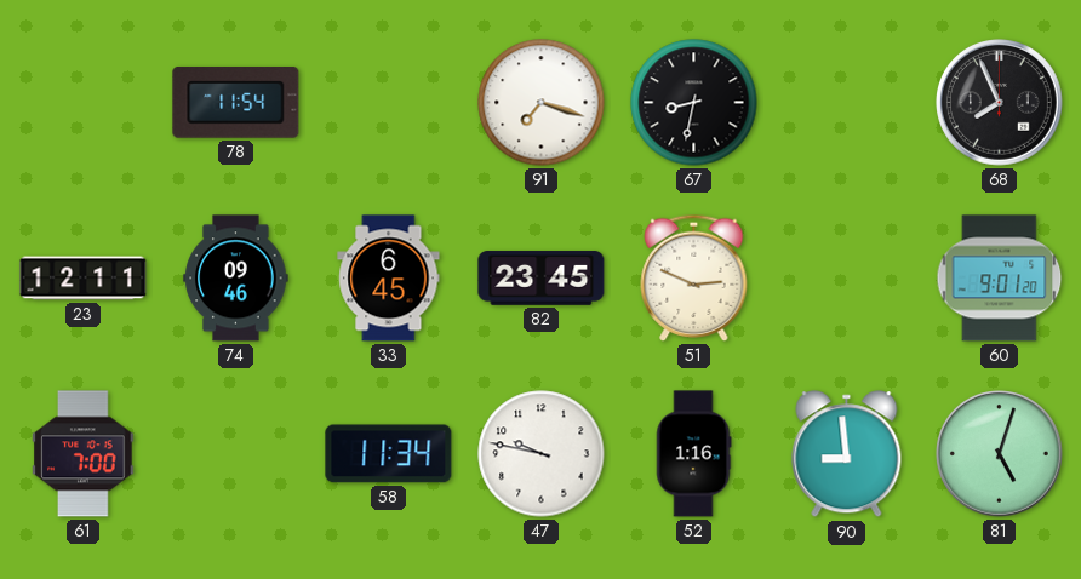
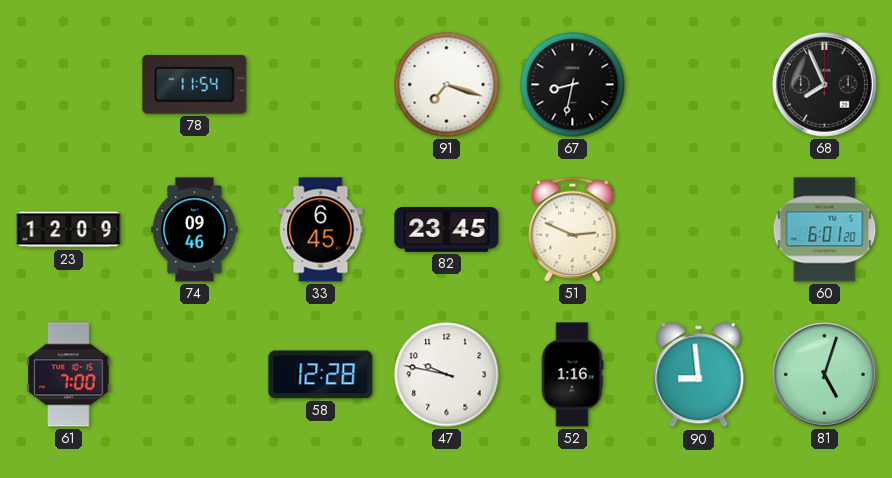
23: 12:11 -> 12:09
60: 9:01 -> 6:01
58: 11:34 -> 12:28
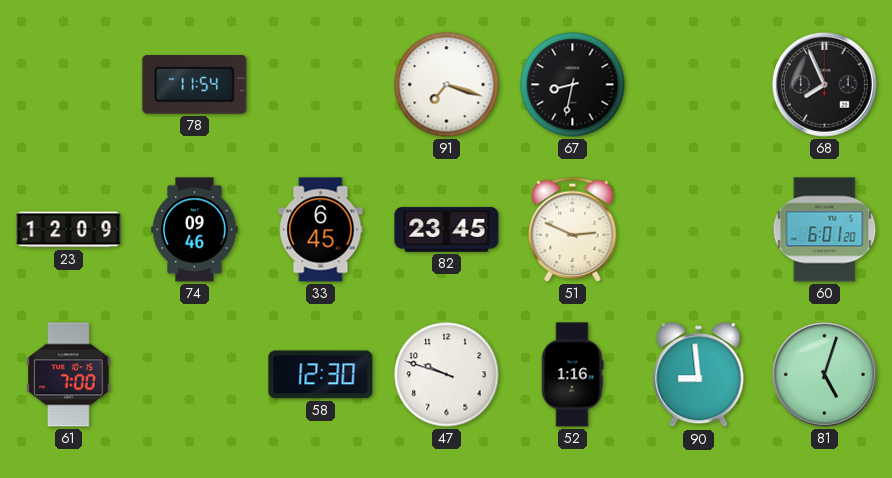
58: 12:28 -> 12:30
47: 9:47 -> 9:48
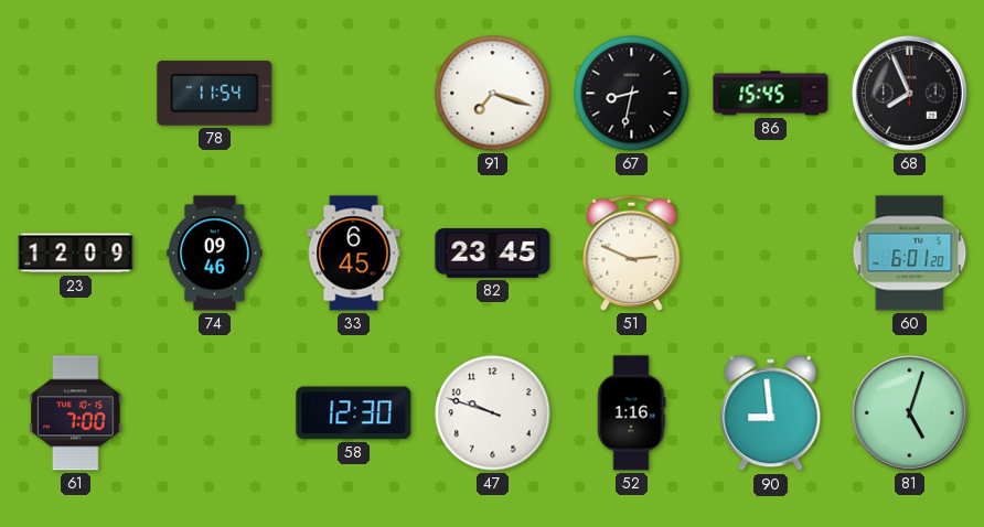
86: none -> 15:45
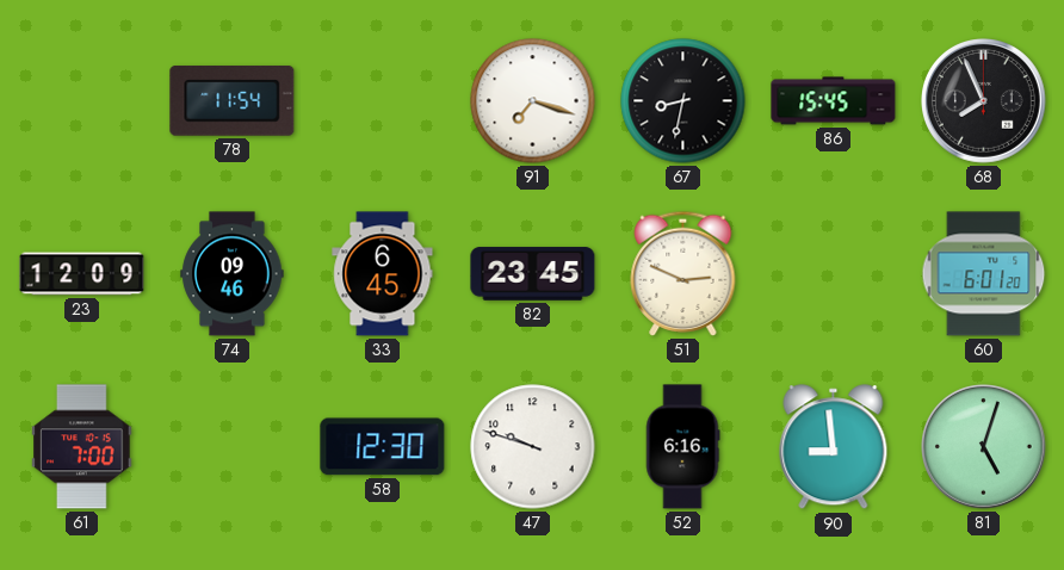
52: 1:16 -> 6:16
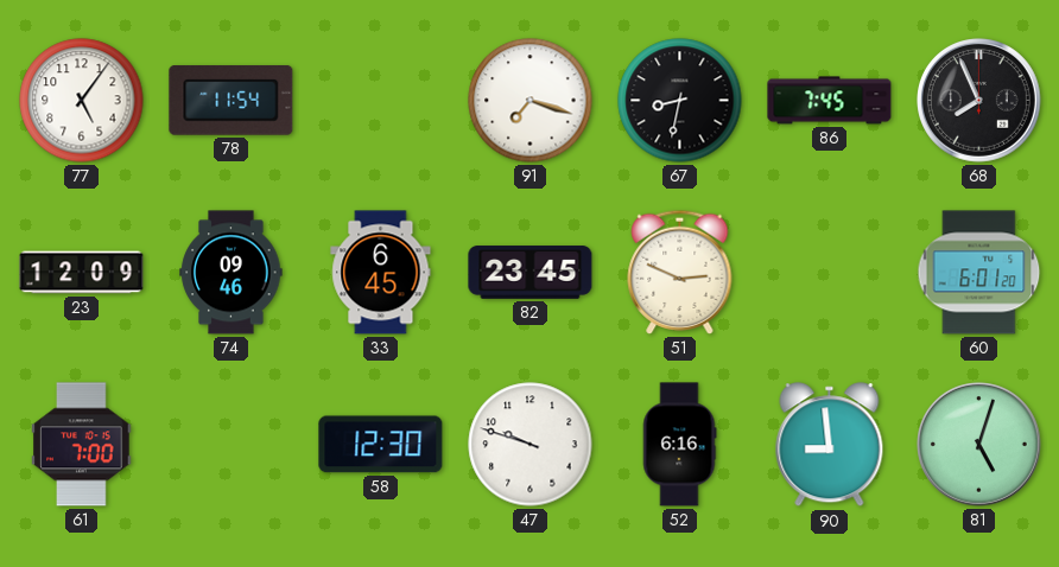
77: none -> 5:06
86: 15:45 -> 7:45
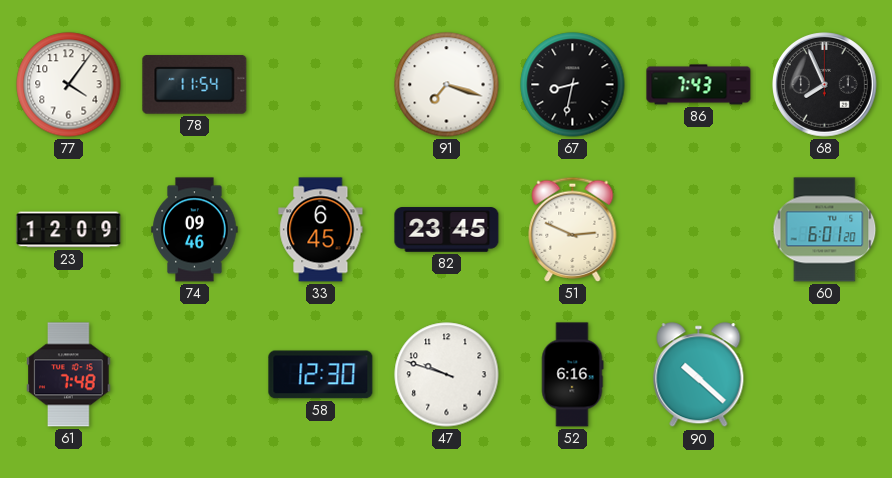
77: 5:06 -> 4:06
86: 7:45 -> 7:43
61: 7:00 -> 7:48
90: 8:59 -> 10:22
81: 5:03 -> none
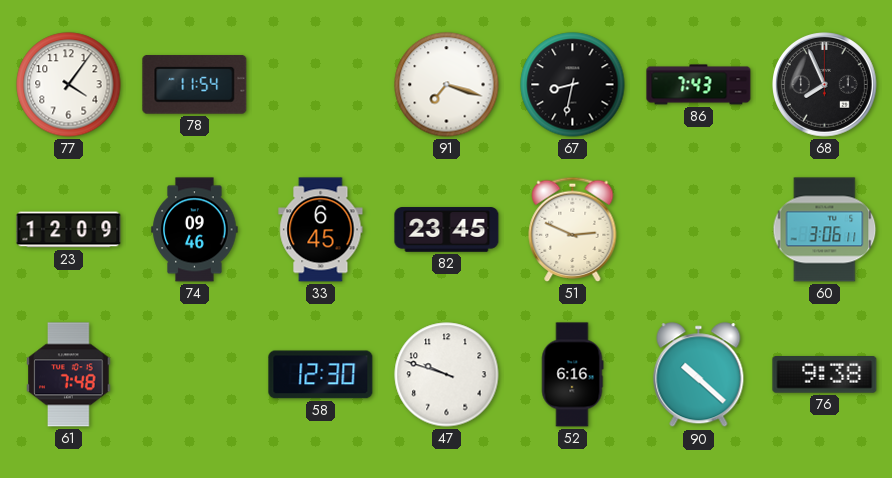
60: 6:01 -> 3:06
76: none -> 9:38
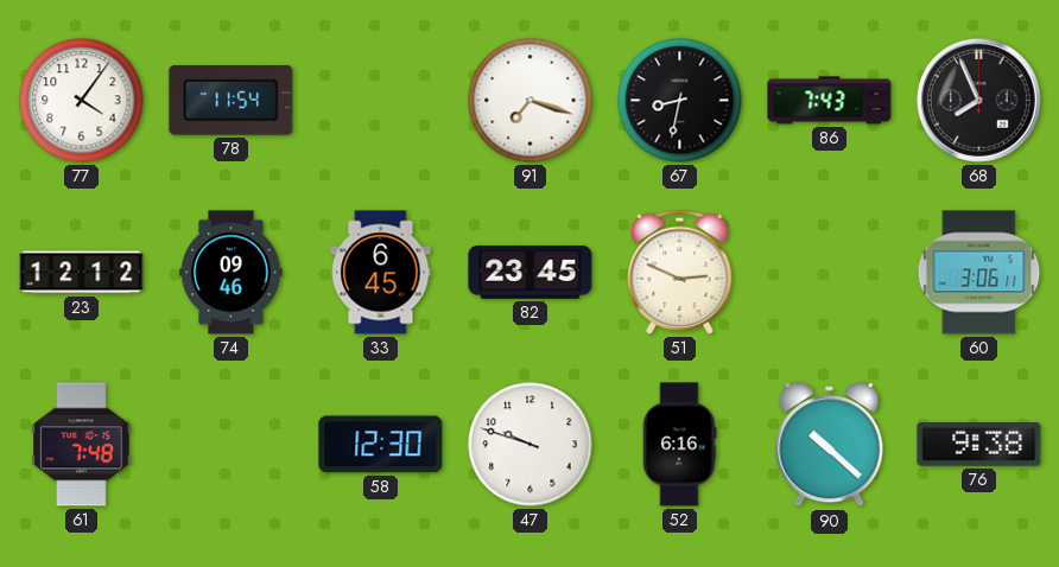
23: 12:09 -> 12:12
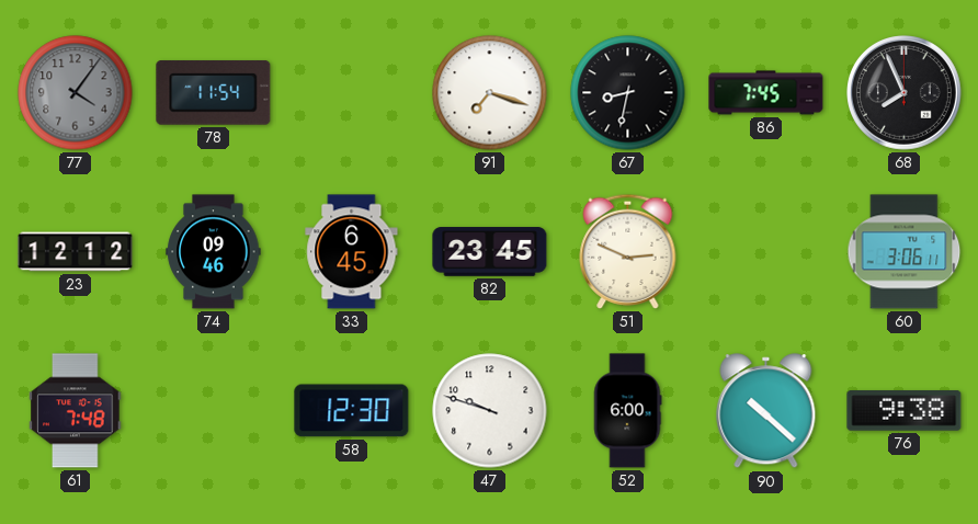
77 dial: white -> grey
86: 7:43 -> 7:45
52: 6:16 -> 6:00
